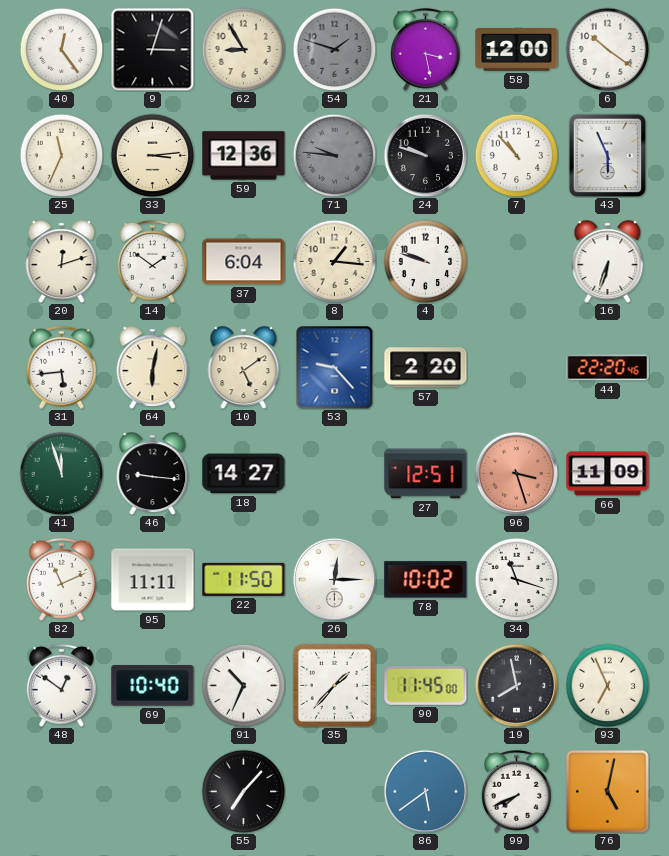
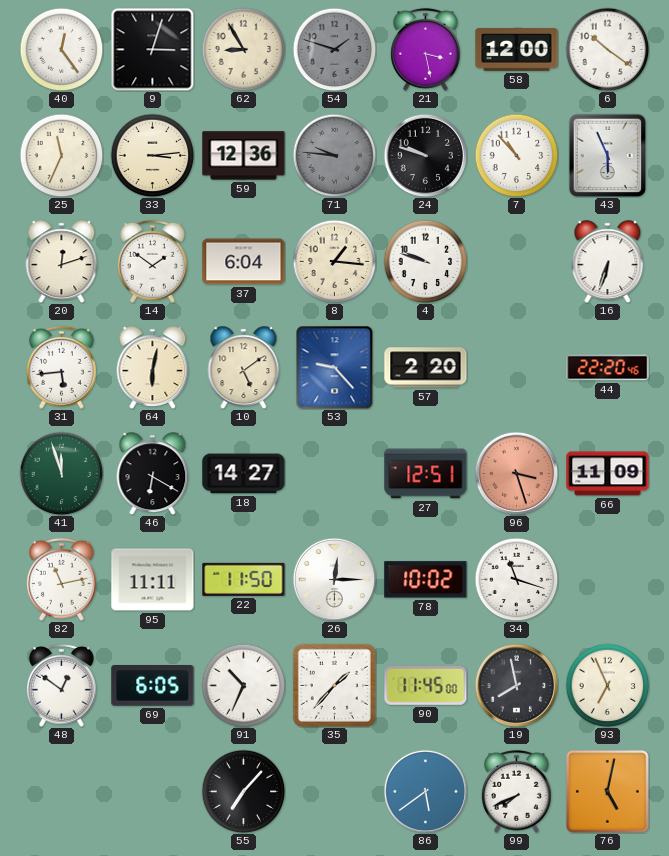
46: 9:16 -> 6:20
82: 11:11 -> 11:13
69: 10:40 -> 6:05
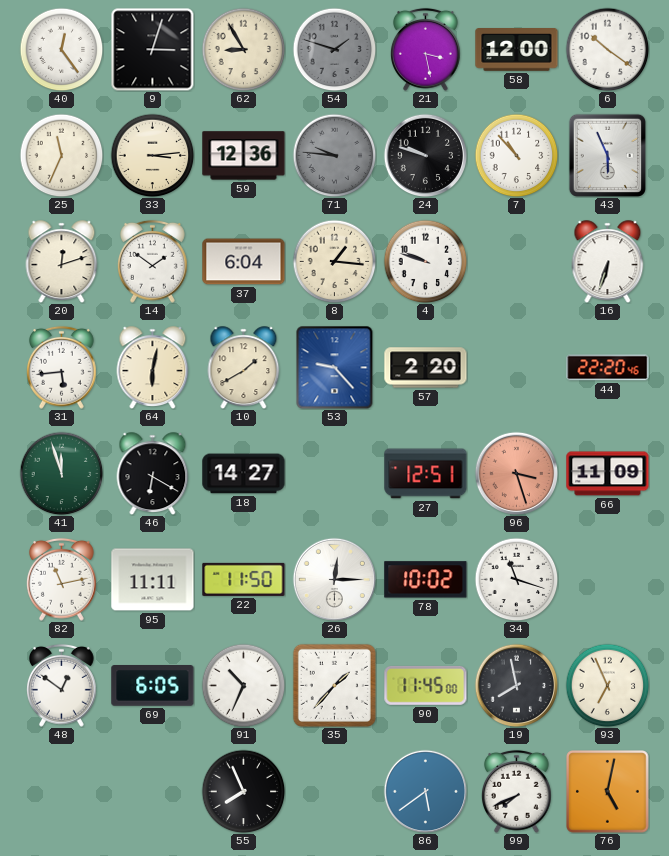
10: 5:09 -> 1:40
55: 7:07 -> 7:56
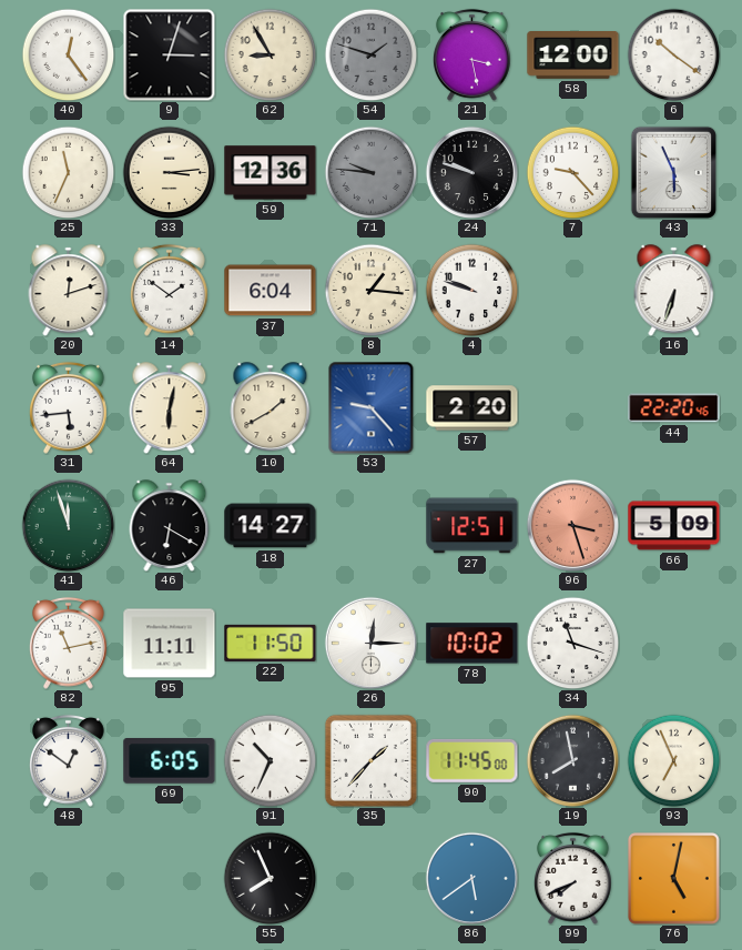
7: 10:53 -> 9:23
66: 11:09 -> 5:09
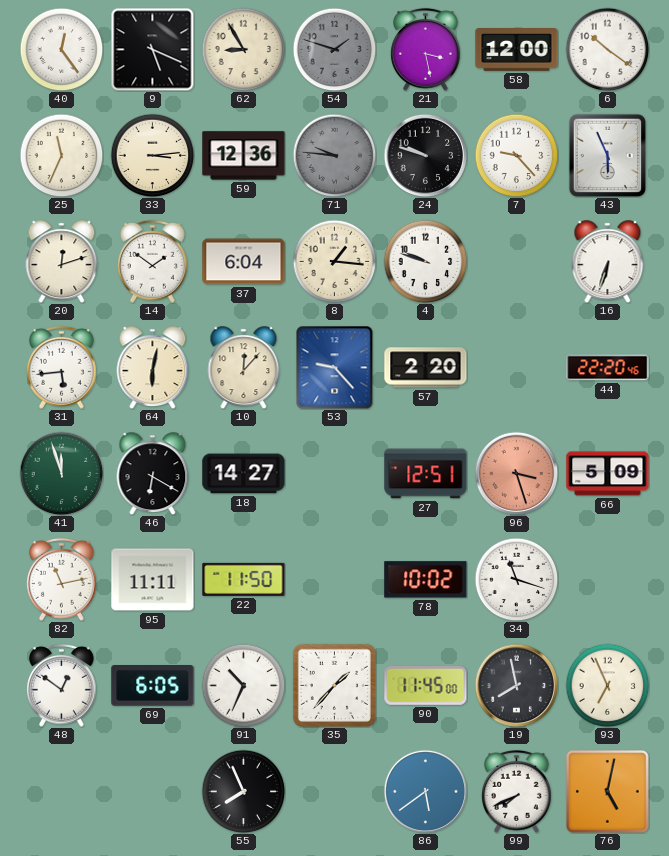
9: 3:03 -> 5:19
10: 1:40 -> 12:07
26: 12:15 -> none
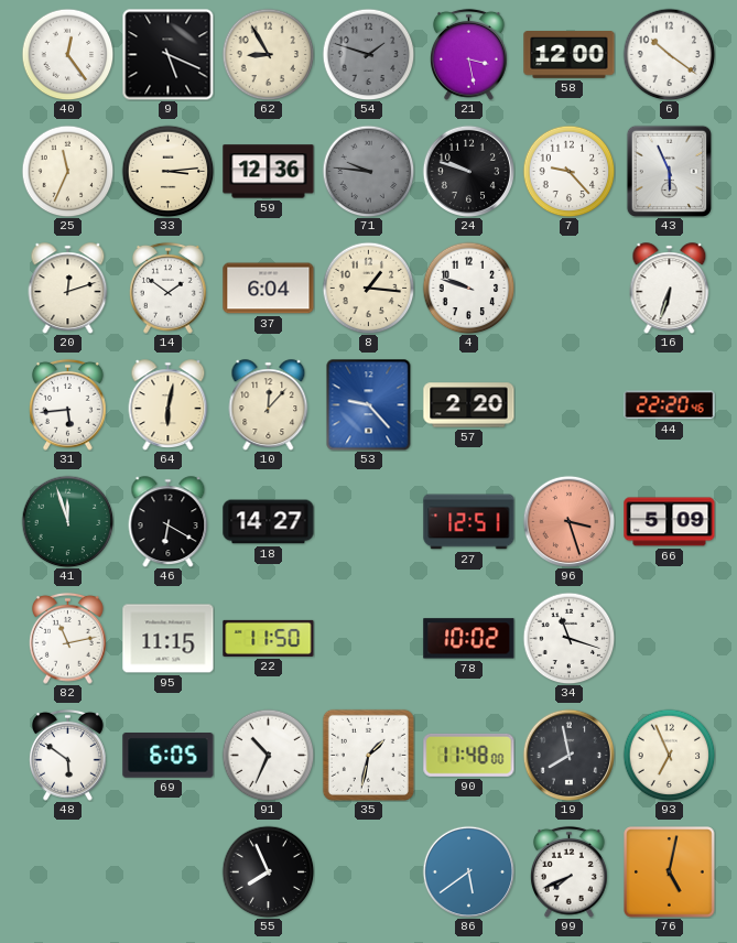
95: 11:11 -> 11:15
48: 12:51 -> 5:51
35: 1:37 -> 1:32
90: 11:45 -> 11:48
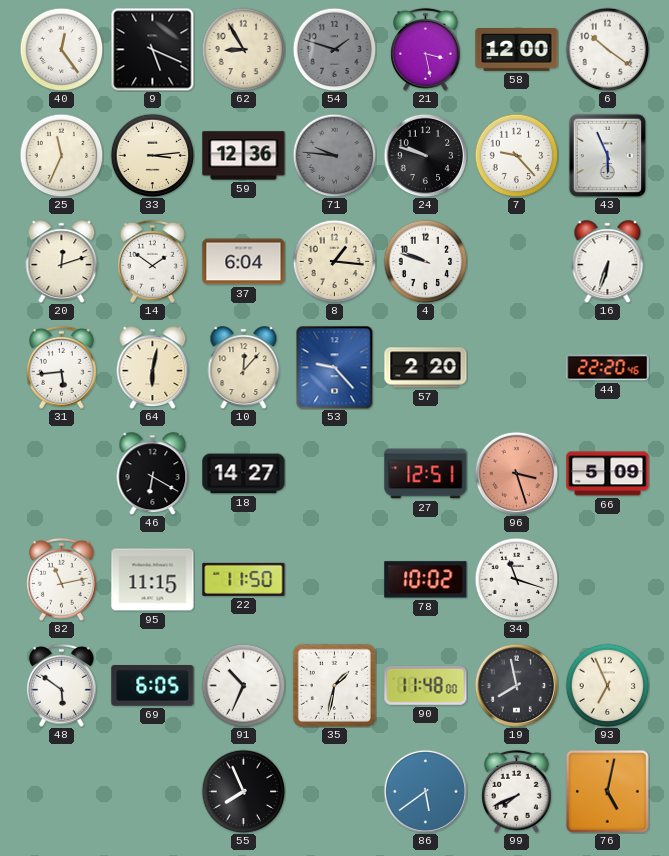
41: 11:57 -> none
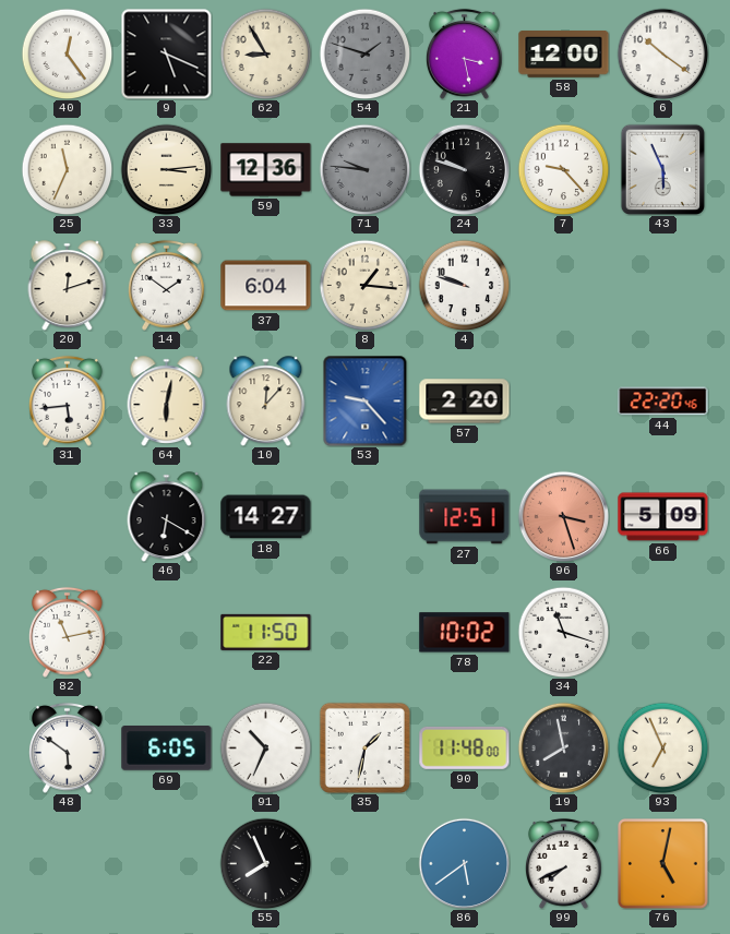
16: 6:33 -> none
95: 11:15 -> none
